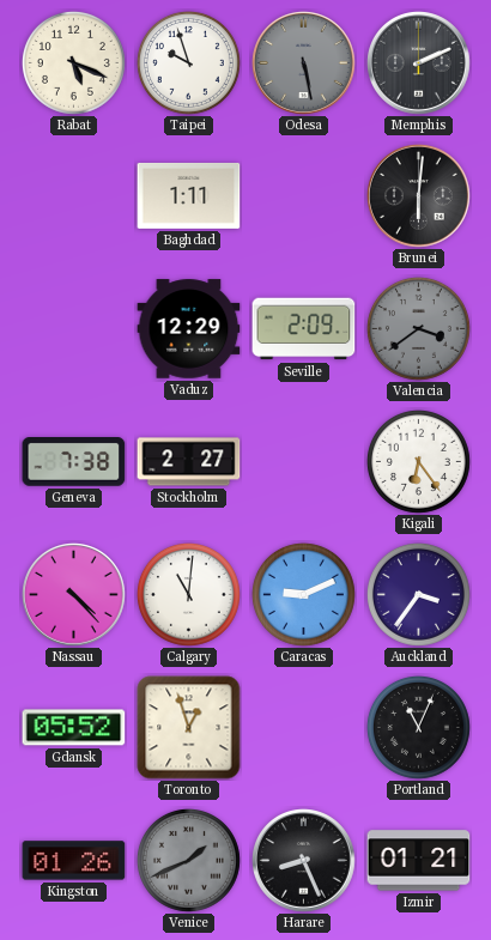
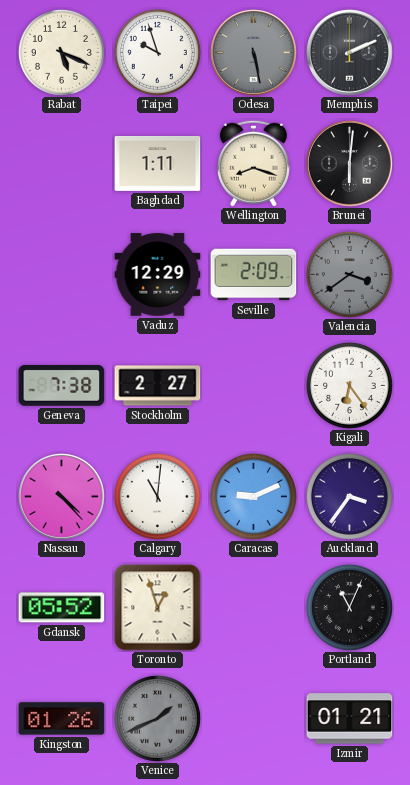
Wellington: none -> 8:18
Harare: 8:26 -> none
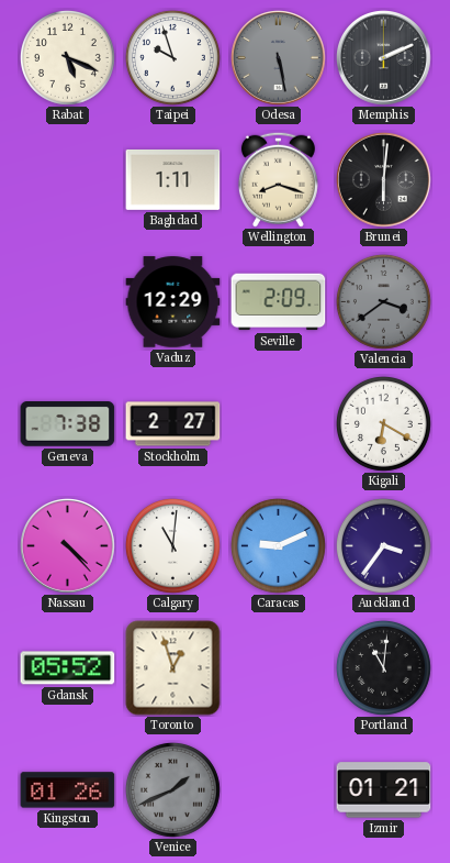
Kigali: 6:24 -> 6:20
Portland: 11:04 -> 11:01
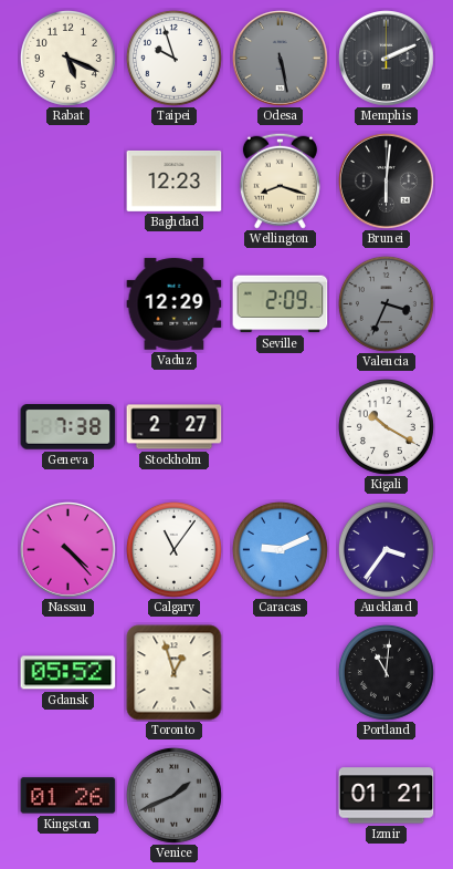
Baghdad: 1:11 -> 12:23
Valencia: 3:39 -> 3:34
Kigali: 6:20 -> 10:20
Calgary: 11:01 -> 11:06
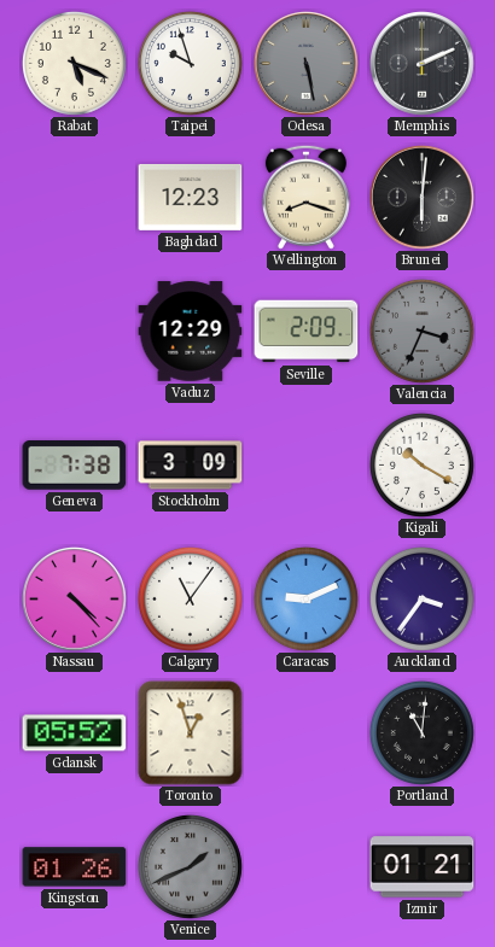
Stockholm: 2:27 -> 3:09
